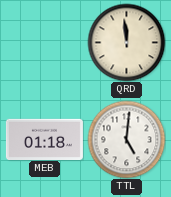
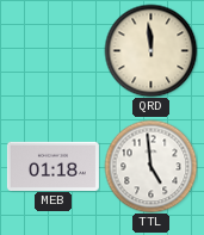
TTL: 5:01 -> 4:59
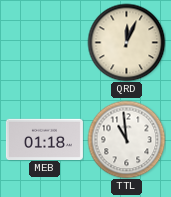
QRD: 11:59 -> 12:04
TTL: 4:59 -> 10:59
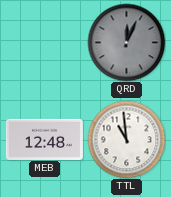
QRD dial: cream -> grey
MEB: 01:18 -> 12:48
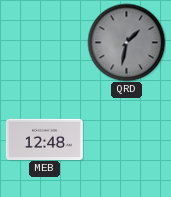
QRD: 12:04 -> 1:32
TTL: 10:59 -> none
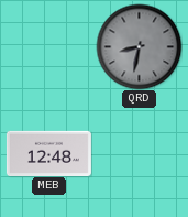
QRD: 1:32 -> 8:32
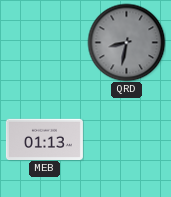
MEB: 12:48 -> 01:13
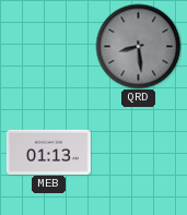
QRD: 8:32 -> 8:29
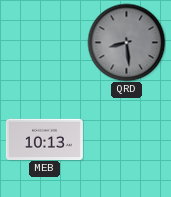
MEB: 01:13 -> 10:13
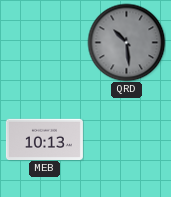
QRD: 8:29 -> 10:29
